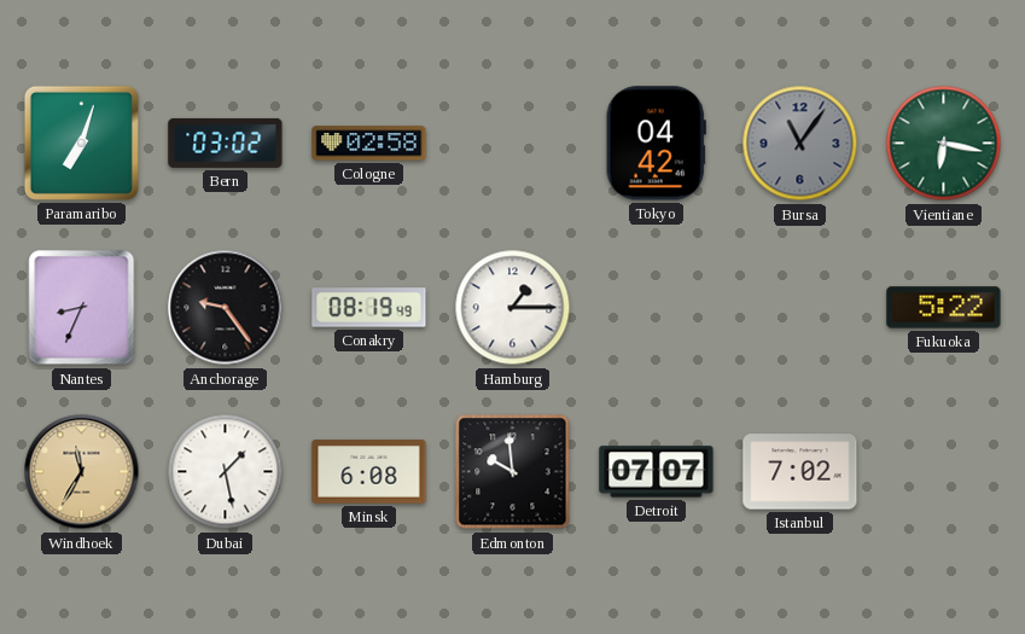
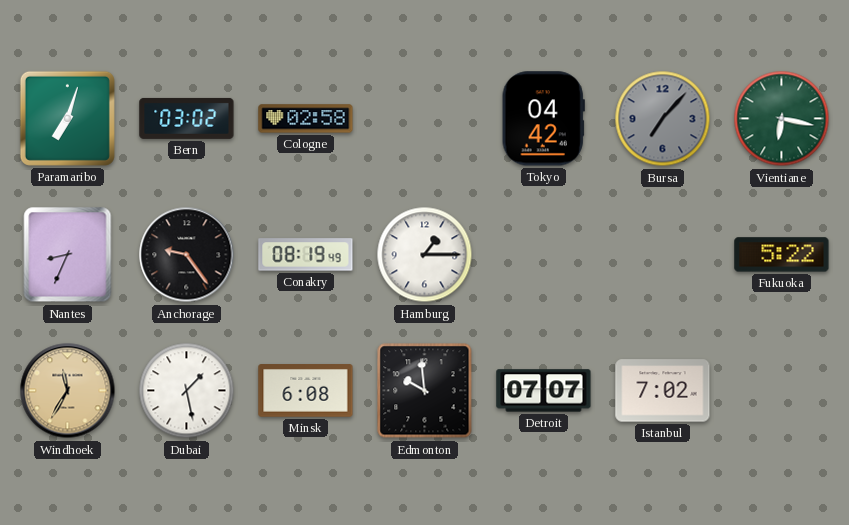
Bursa: 11:06 -> 7:07
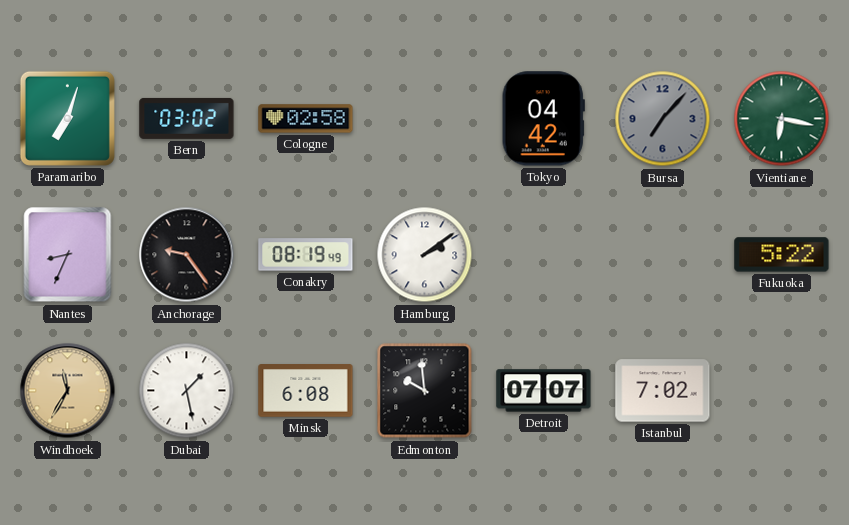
Hamburg: 1:15 -> 2:09
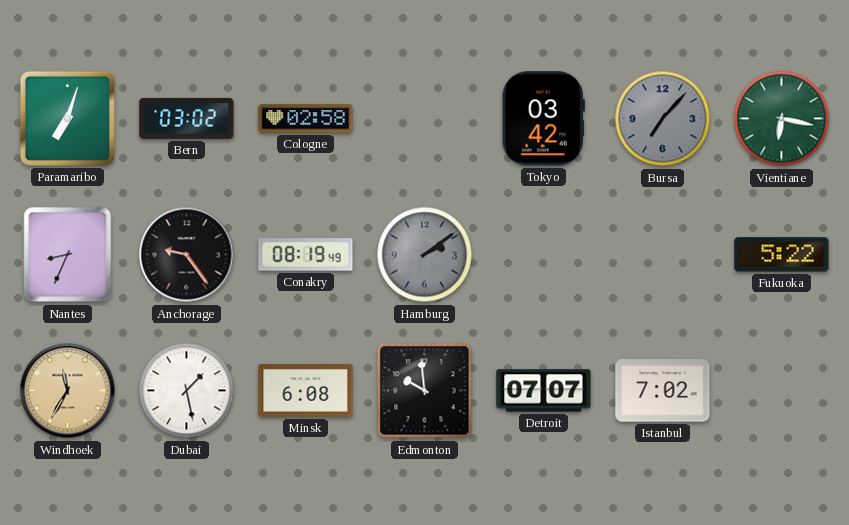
Tokyo: 04:42 -> 03:42
Hamburg dial: white -> grey
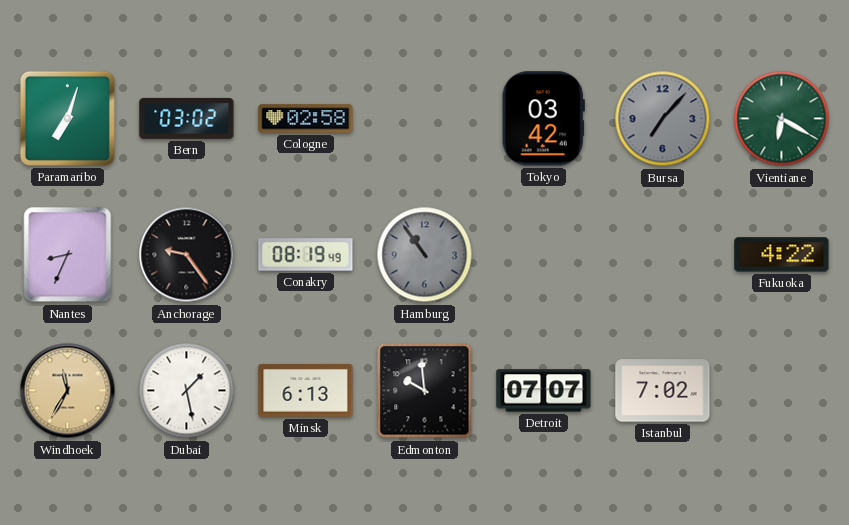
Vientiane: 6:17 -> 6:20
Hamburg: 2:09 -> 10:54
Fukuoka: 5:22 -> 4:22
Minsk: 6:08 -> 6:13
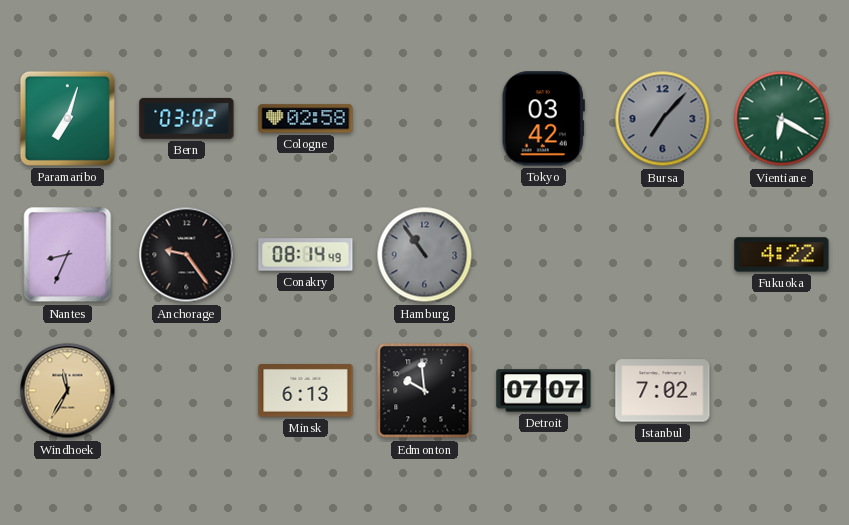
Conakry: 08:19 -> 08:14
Dubai: 1:28 -> none
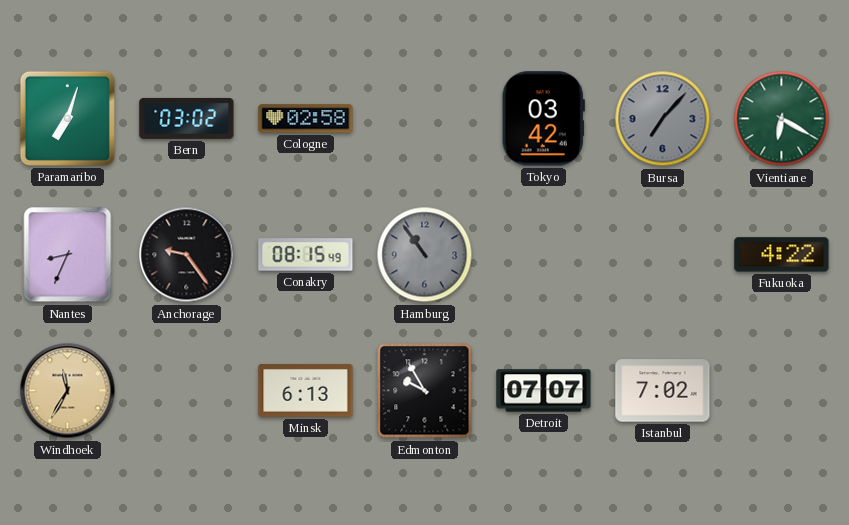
Conakry: 08:14 -> 08:15
Edmonton: 9:59 -> 9:55
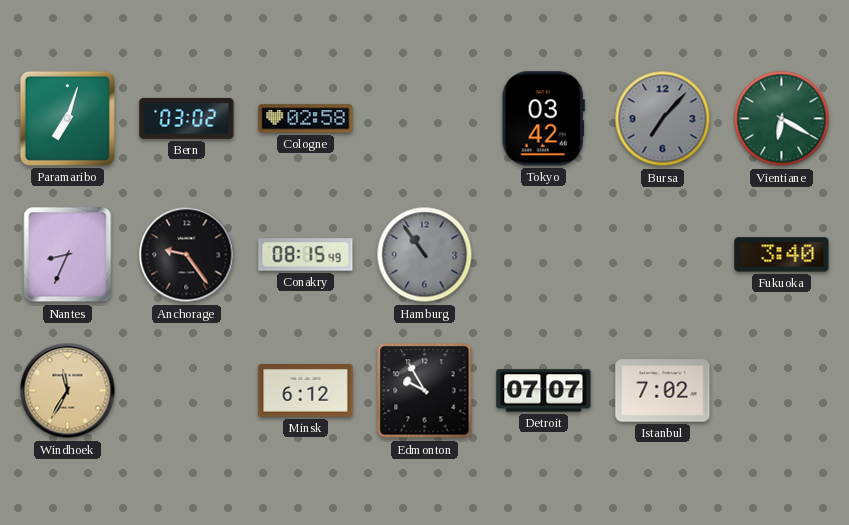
Fukuoka: 4:22 -> 3:40
Minsk: 6:13 -> 6:12
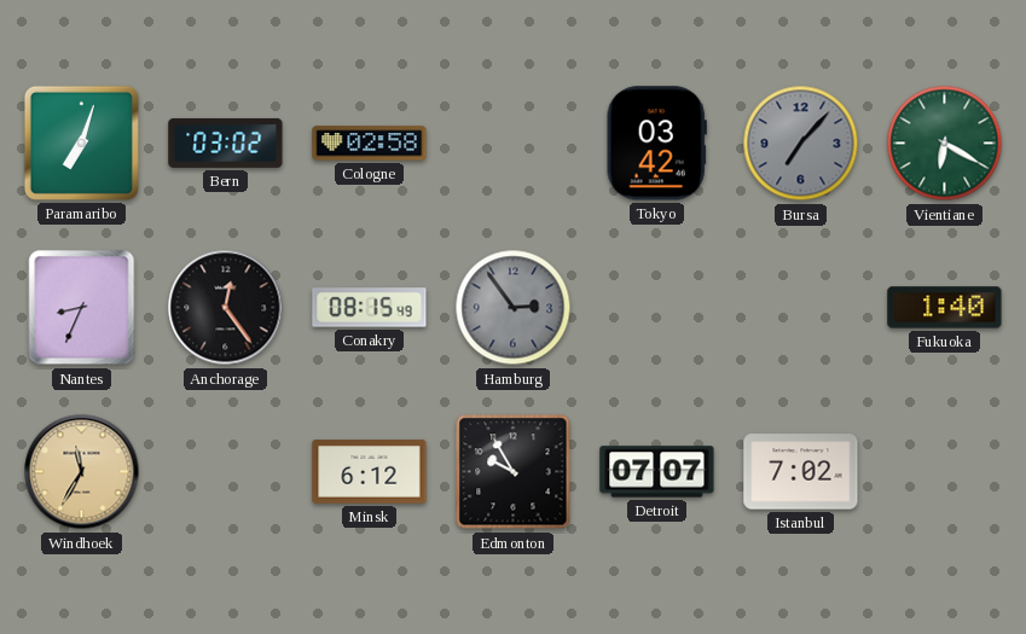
Anchorage: 9:24 -> 12:24
Hamburg: 10:54 -> 2:54
Fukuoka: 3:40 -> 1:40
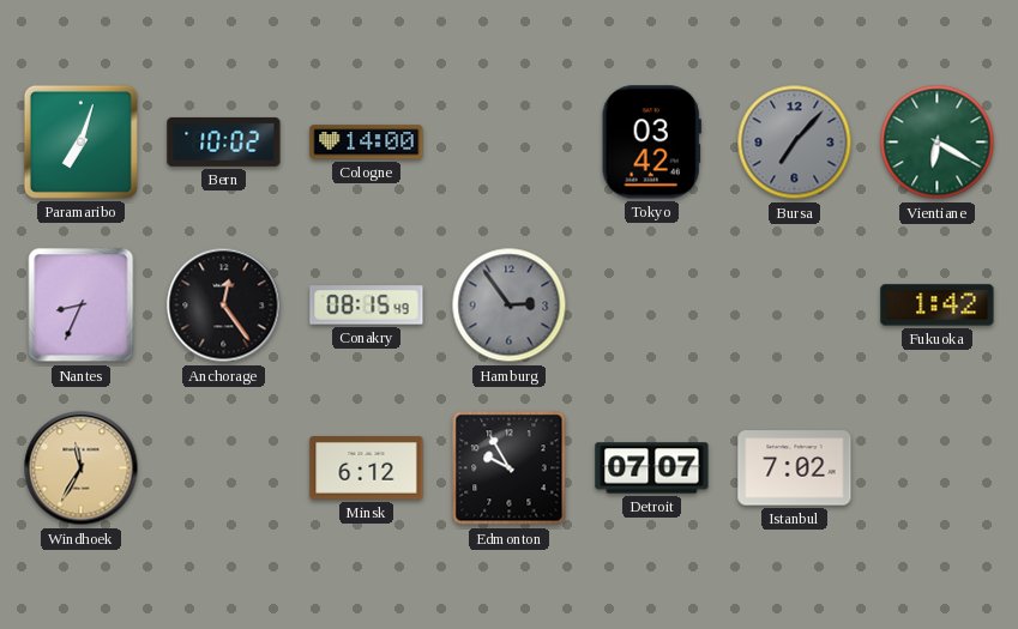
Bern: 03:02 -> 10:02
Cologne: 02:58 -> 14:00
Fukuoka: 1:40 -> 1:42
